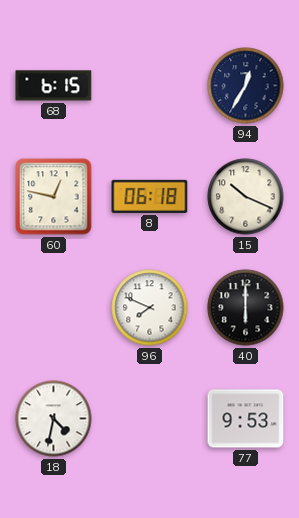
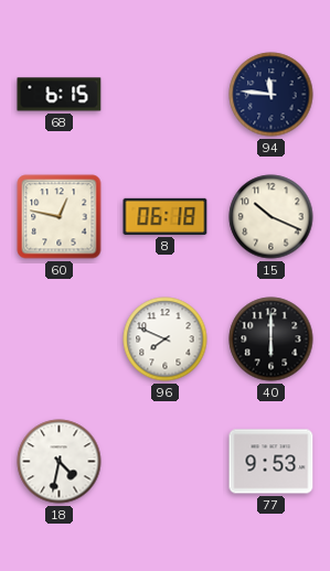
94: 12:35 -> 11:46
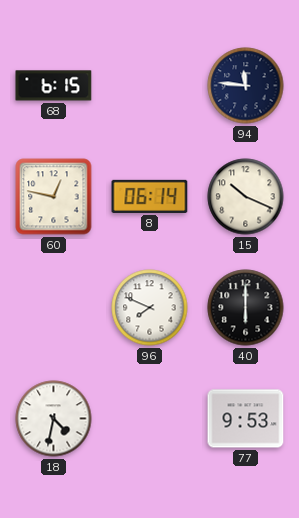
8: 06:18 -> 06:14
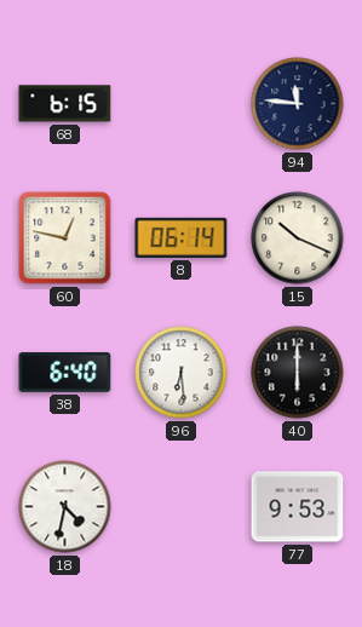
38: none -> 6:40
96: 7:49 -> 6:29
